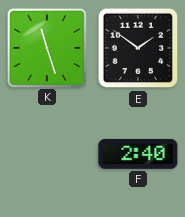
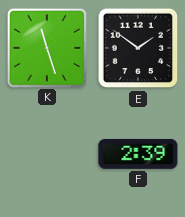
F: 2:40 -> 2:39
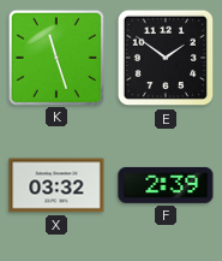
X: none -> 03:32
